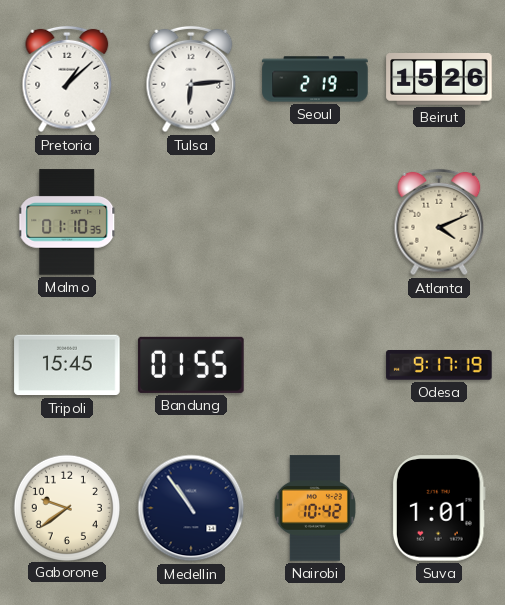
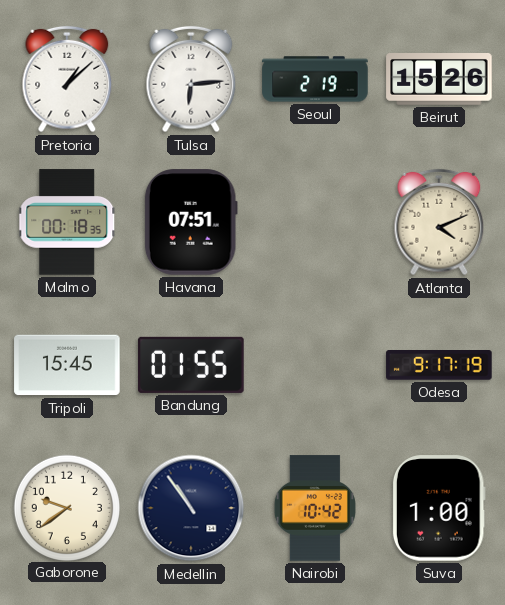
Malmo: 01:10 -> 00:18
Havana: none -> 07:51
Suva: 1:01 -> 1:00
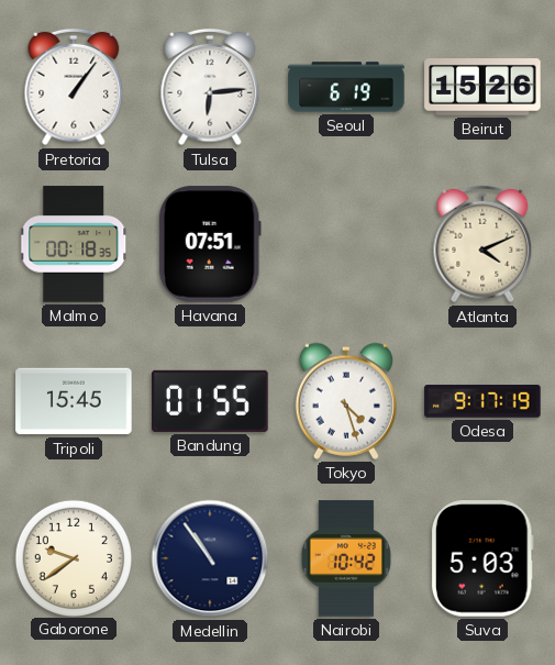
Pretoria: 1:08 -> 1:06
Seoul: 2:19 -> 6:19
Tokyo: none -> 4:27
Suva: 1:00 -> 5:03
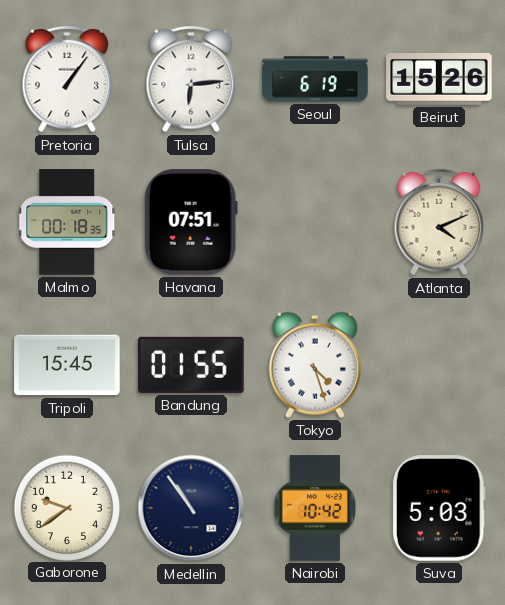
Odesa: 9:17 -> none
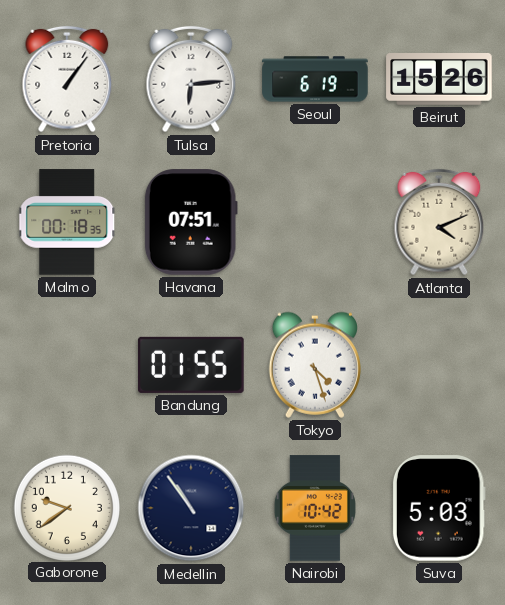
Tripoli: 15:45 -> none
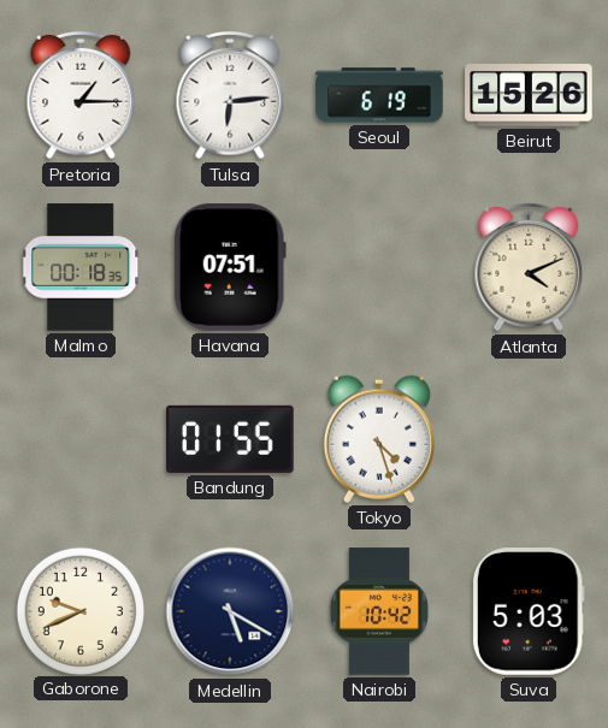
Pretoria: 1:06 -> 1:15
Gaborone: 9:39 -> 9:41
Medellin: 10:54 -> 5:20
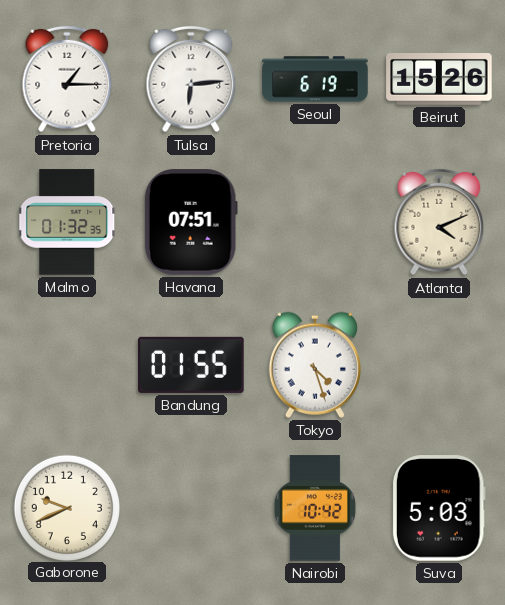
Malmo: 00:18 -> 01:32
Medellin: 5:20 -> none
